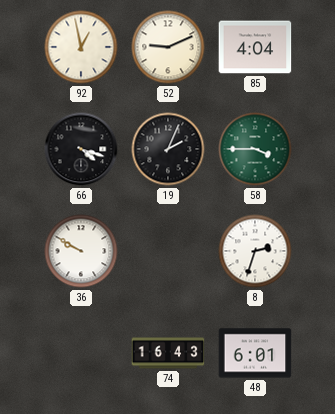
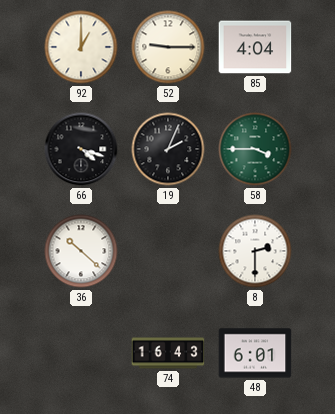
92: 12:58 -> 1:00
52: 9:11 -> 9:15
36: 9:50 -> 10:22
8: 2:33 -> 2:30
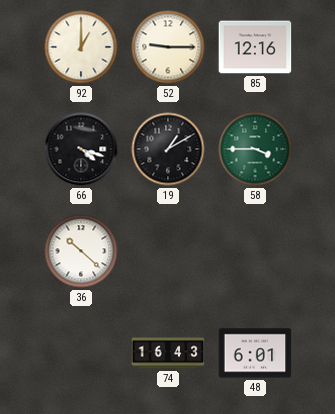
85: 4:04 -> 12:16
19: 2:04 -> 1:10
8: 2:30 -> none
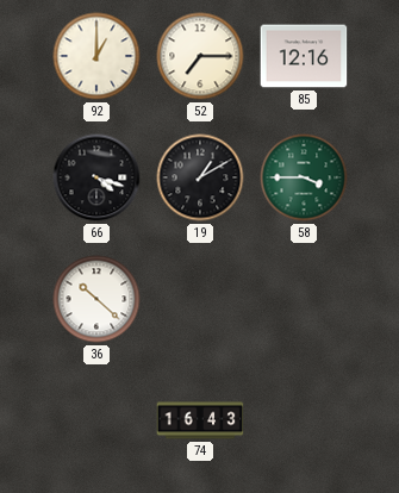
52: 9:15 -> 7:15
48: 6:01 -> none
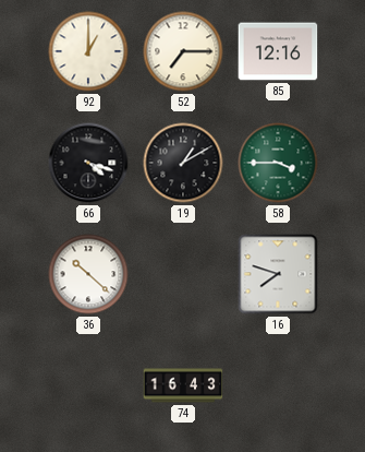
16: none -> 7:48
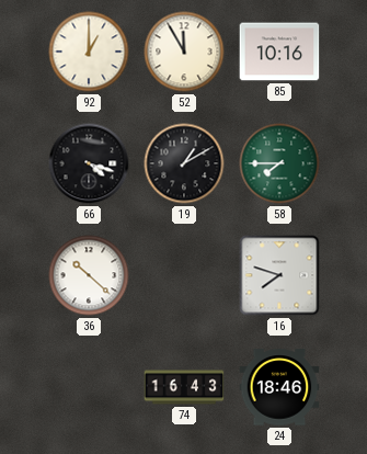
52: 7:15 -> 11:55
85: 12:16 -> 10:16
58: 3:45 -> 7:45
24: none -> 18:46
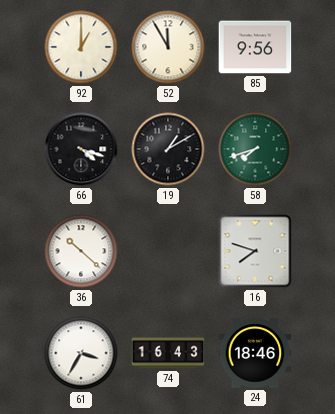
85: 10:16 -> 9:56
58: 7:45 -> 7:42
61: none -> 3:35
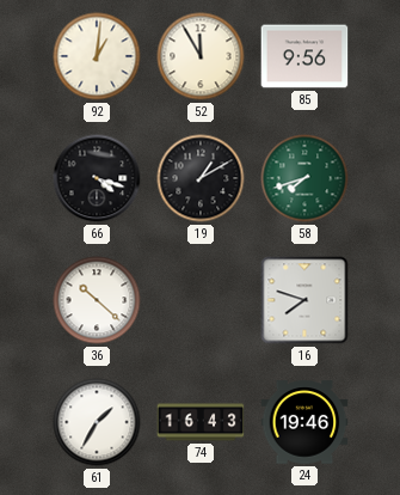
92: 1:00 -> 1:01
61: 3:35 -> 1:35
24: 18:46 -> 19:46
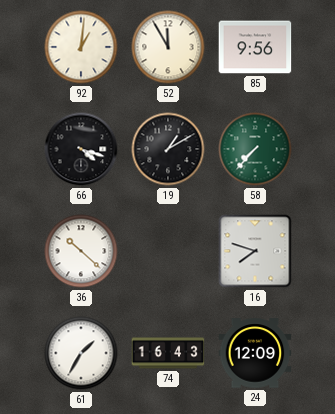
58: 7:42 -> 7:37
24: 19:46 -> 12:09
